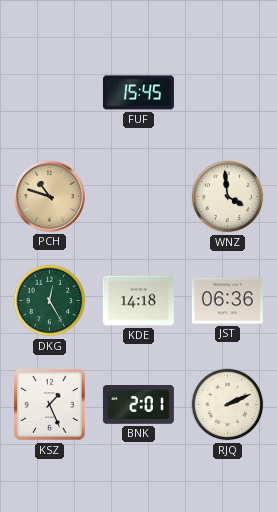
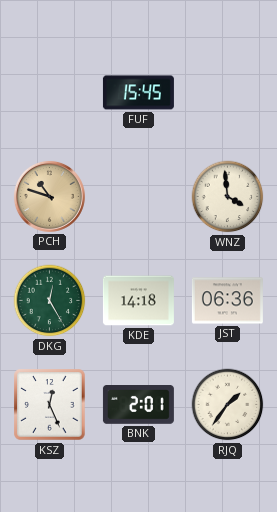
KSZ: 1:26 -> 12:26
RJQ: 2:11 -> 1:36
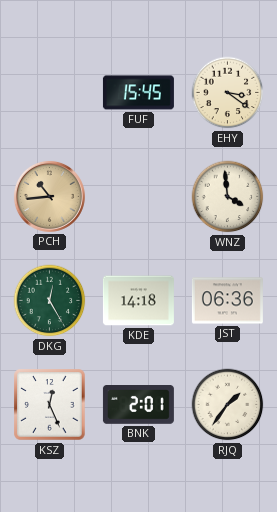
EHY: none -> 3:21
PCH: 10:48 -> 10:44
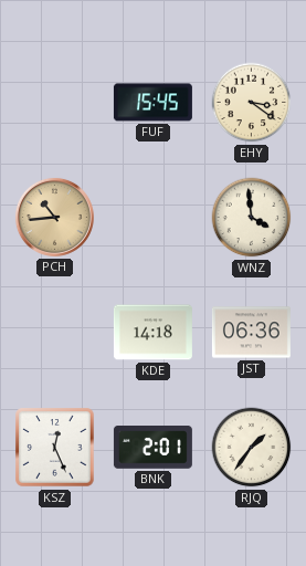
DKG: 12:25 -> none
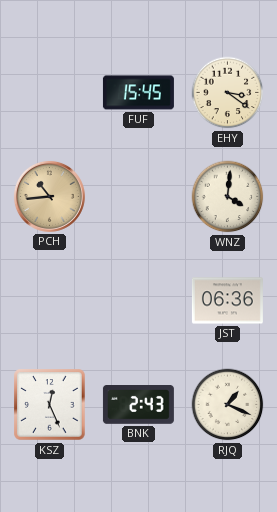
WNZ: 3:59 -> 4:01
KDE: 14:18 -> none
BNK: 2:01 -> 2:43
RJQ: 1:36 -> 1:19
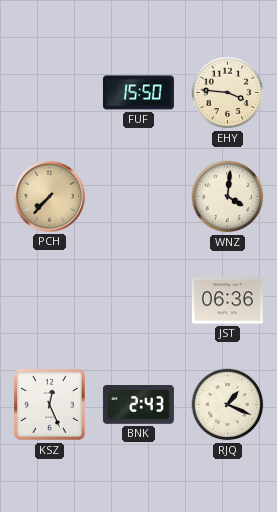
FUF: 15:45 -> 15:50
EHY: 3:21 -> 3:46
PCH: 10:44 -> 7:37
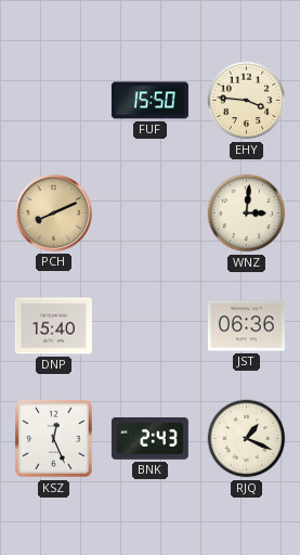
PCH: 7:37 -> 8:11
WNZ: 4:01 -> 3:01
DNP: none -> 15:40
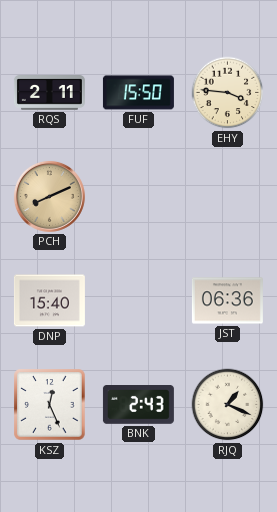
RQS: none -> 2:11
WNZ: 3:01 -> none
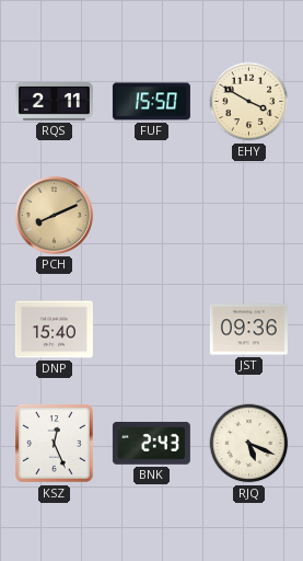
EHY: 3:46 -> 3:50
JST: 06:36 -> 09:36
RJQ: 1:19 -> 5:19
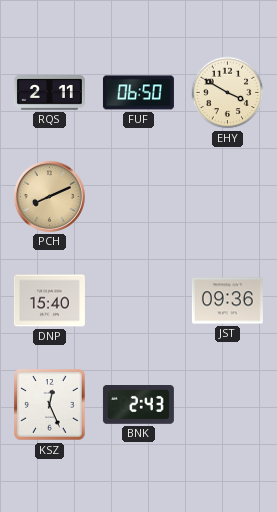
FUF: 15:50 -> 06:50
RJQ: 5:19 -> none
